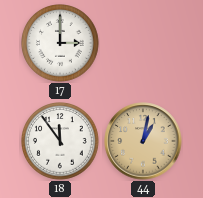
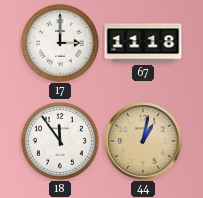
67: none -> 11:18
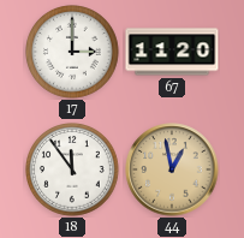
67: 11:18 -> 11:20
44: 1:02 -> 12:58
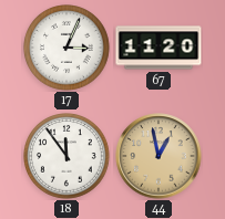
17: 3:00 -> 3:04
